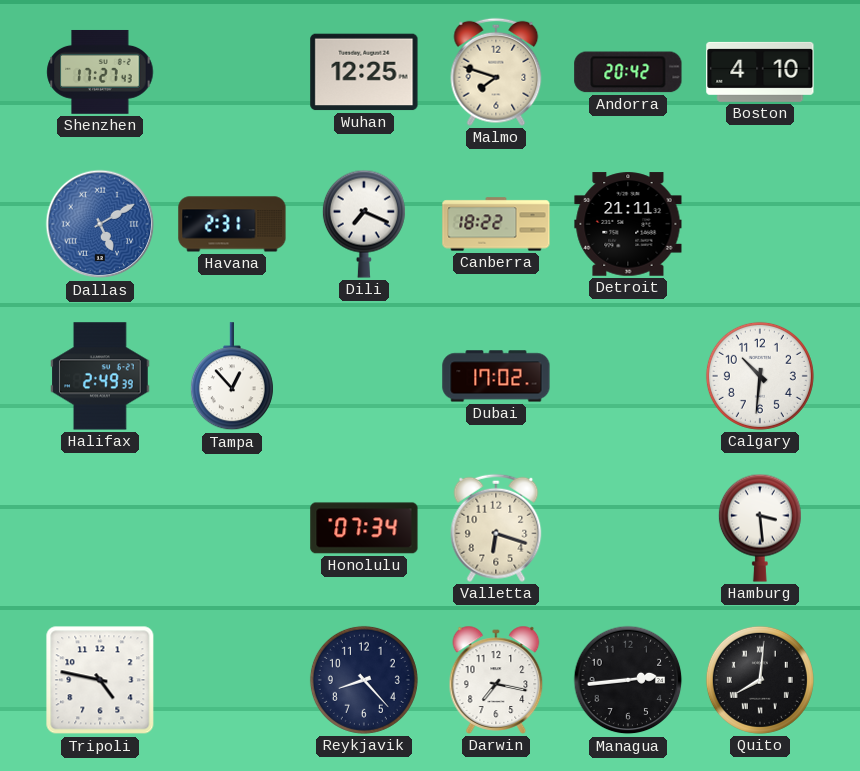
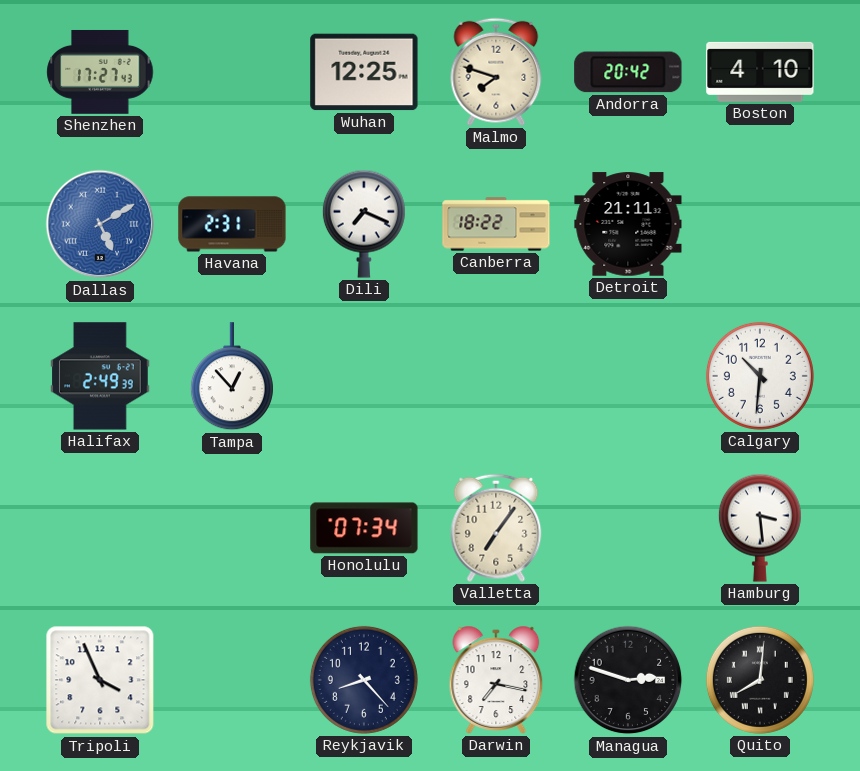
Dubai: 17:02 -> none
Valletta: 6:18 -> 7:06
Tripoli: 4:47 -> 3:56
Managua: 2:44 -> 2:48
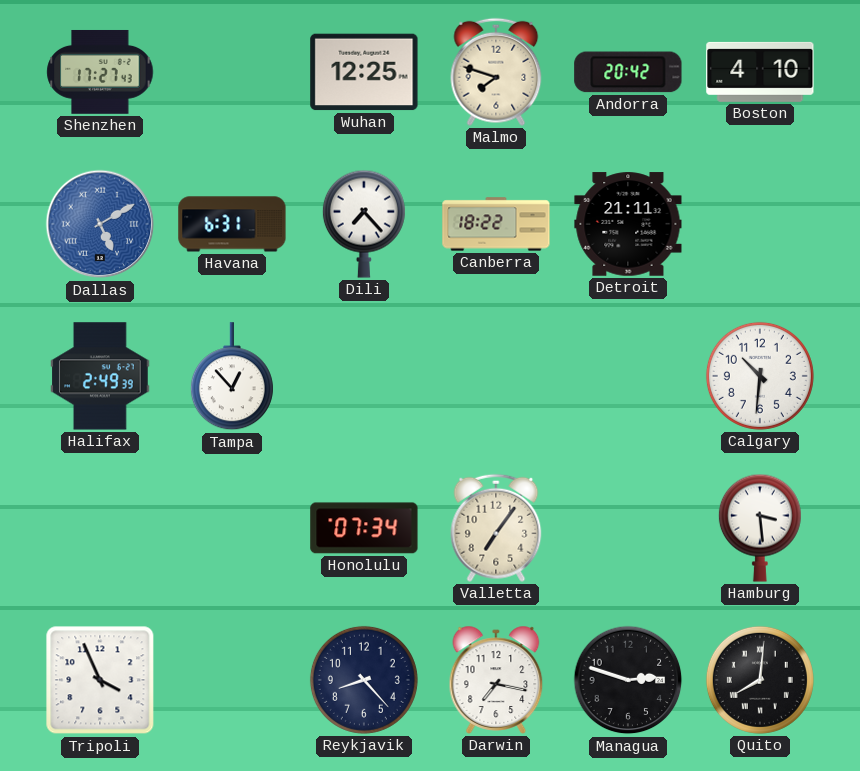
Havana: 2:31 -> 6:31
Dili: 7:19 -> 7:23
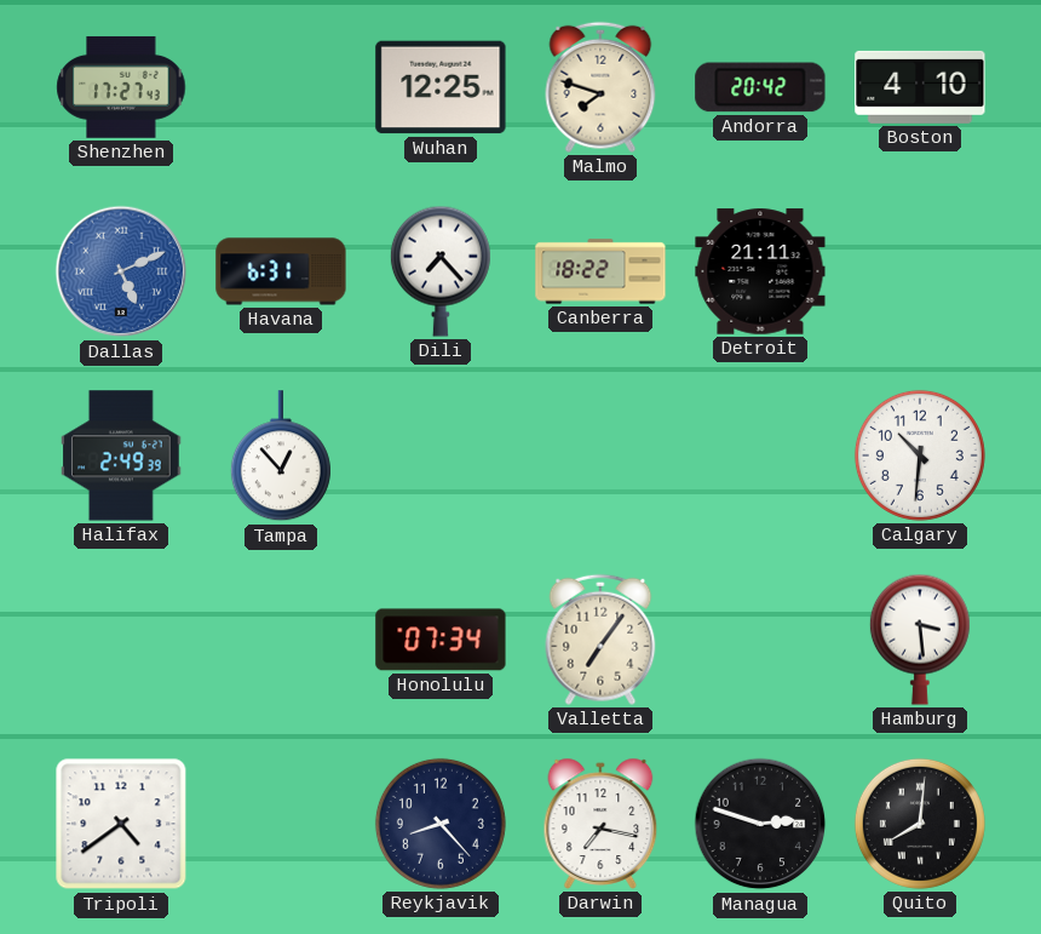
Dallas: 5:10 -> 5:11
Tripoli: 3:56 -> 4:39
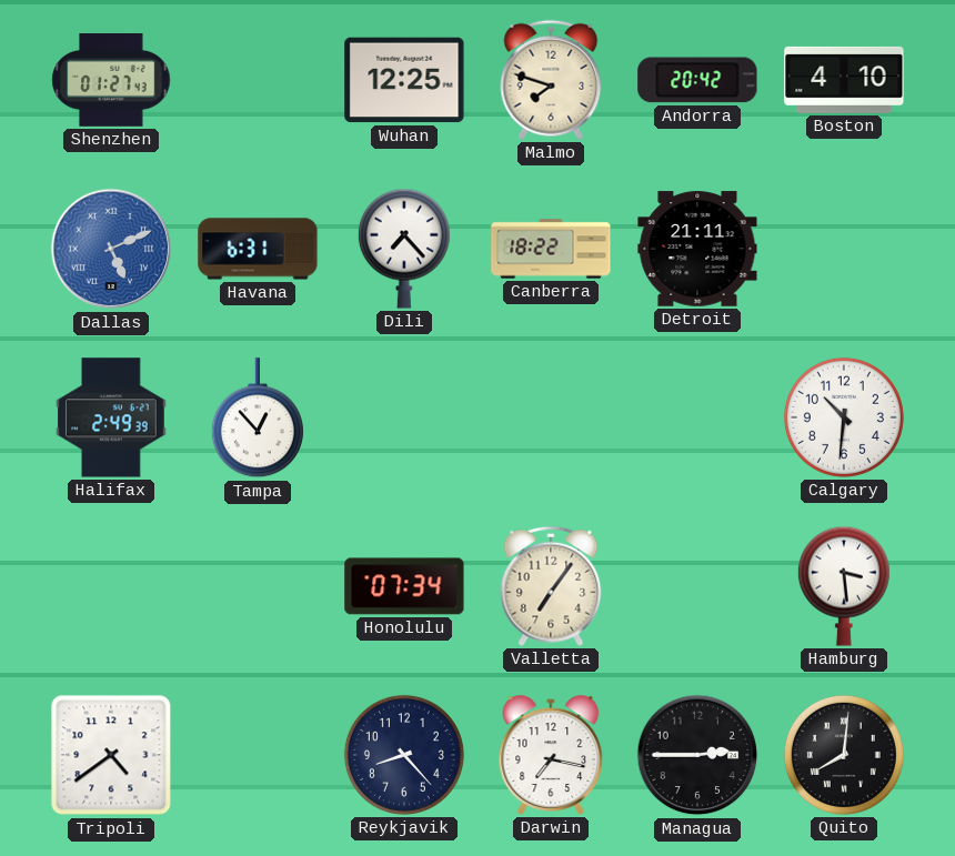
Shenzhen: 17:27 -> 01:27
Managua: 2:48 -> 2:45
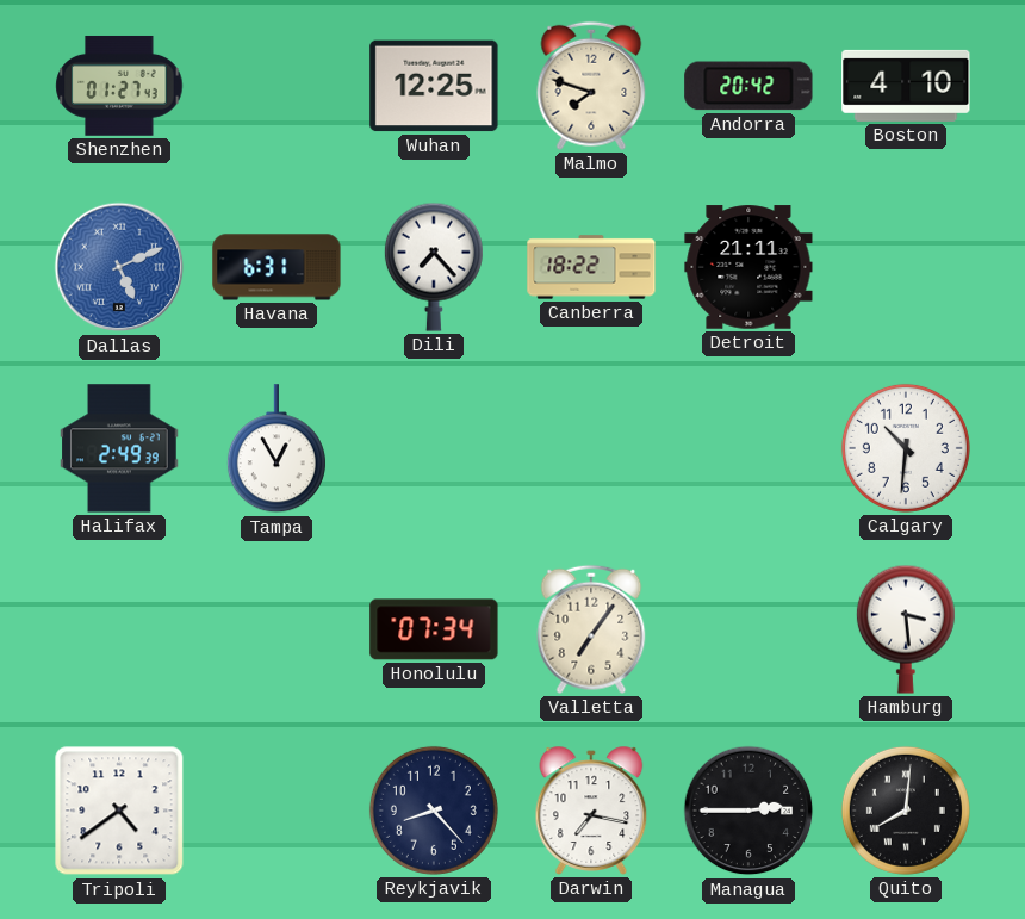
Tampa: 12:53 -> 12:55
